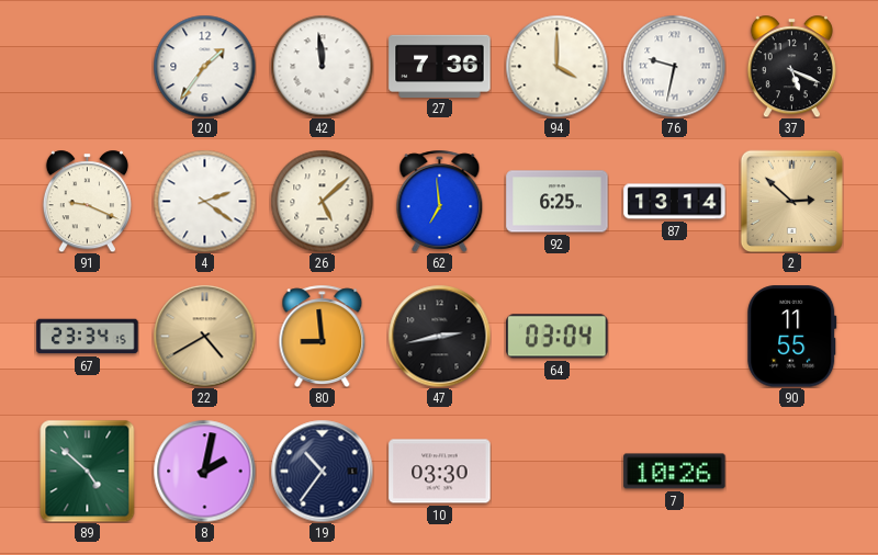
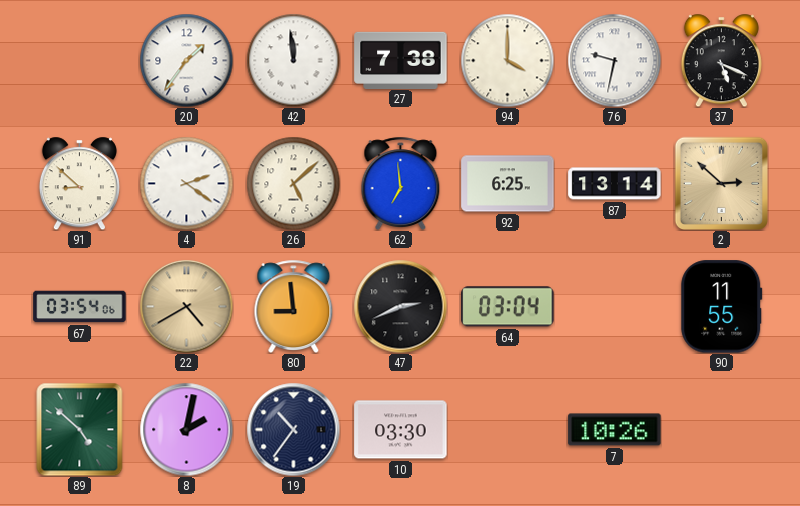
27: 7:36 -> 7:38
91: 9:19 -> 8:52
67: 23:34 -> 03:54
47: 2:43 -> 2:41
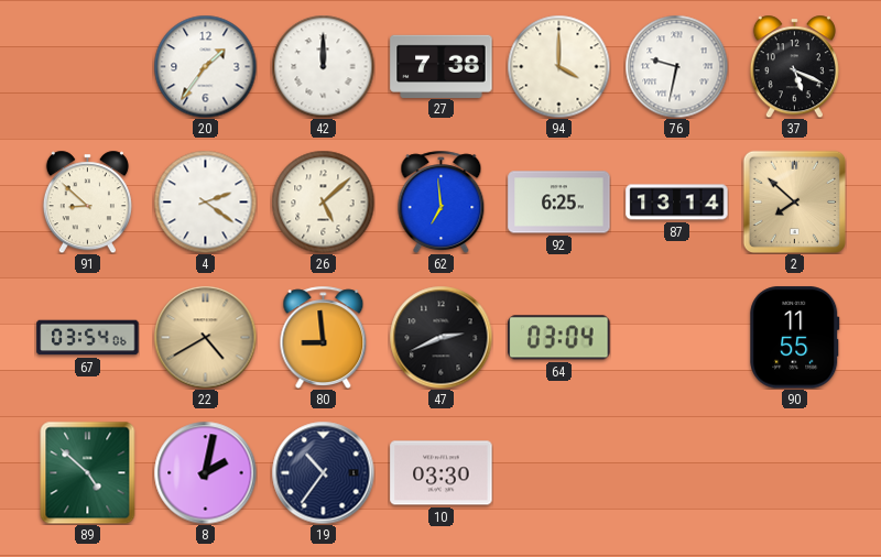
42: 11:59 -> 12:00
2: 2:52 -> 7:52
7: 10:26 -> none
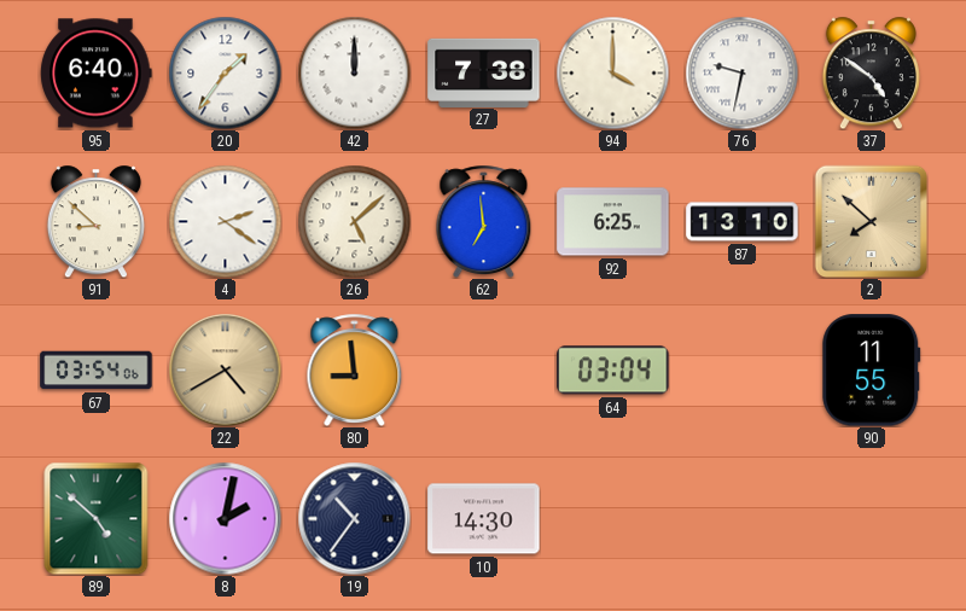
95: none -> 6:40
37: 5:19 -> 4:51
87: 13:14 -> 13:10
47: 2:41 -> none
10: 03:30 -> 14:30
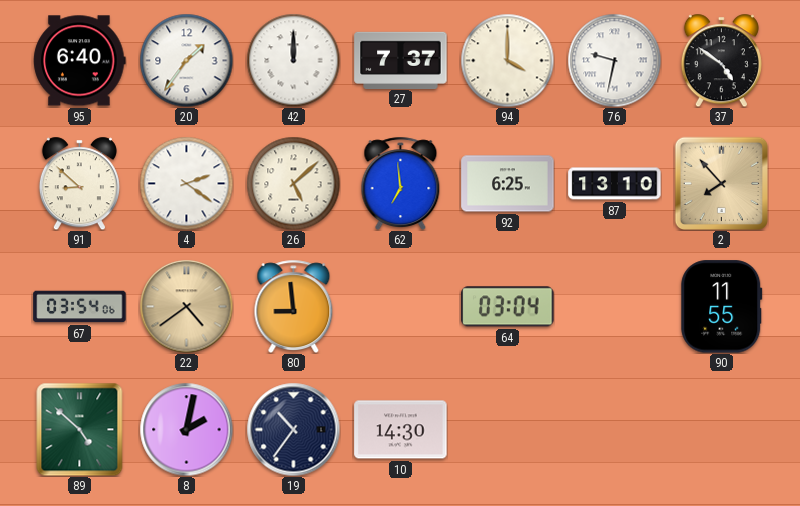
27: 7:38 -> 7:37
2: 7:52 -> 7:53
22: 4:40 -> 4:39
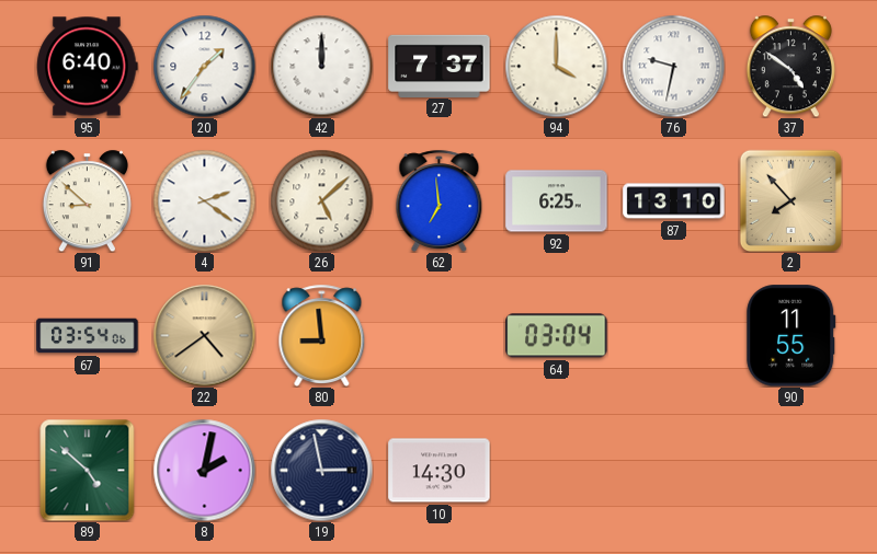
19: 10:36 -> 2:58
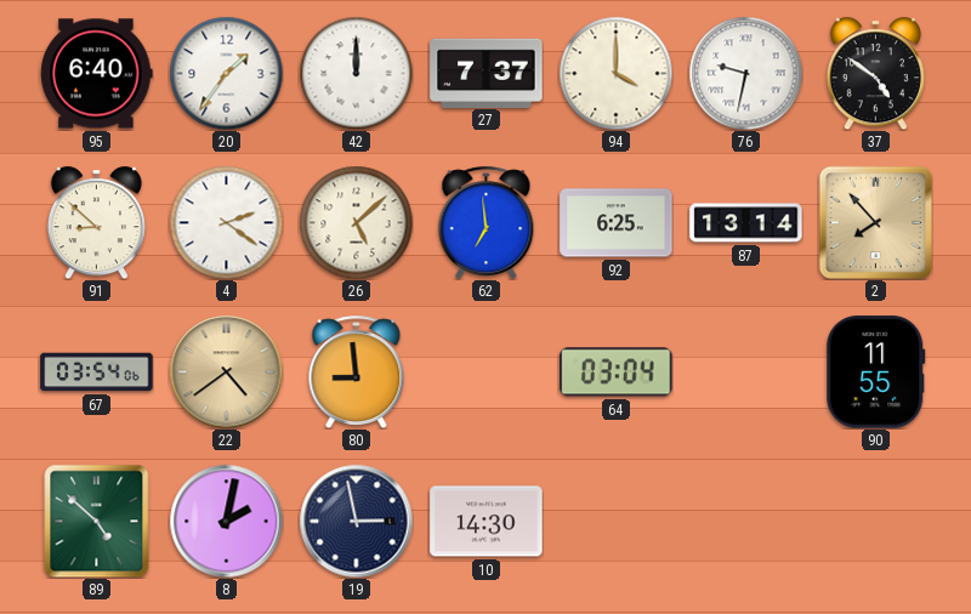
87: 13:10 -> 13:14
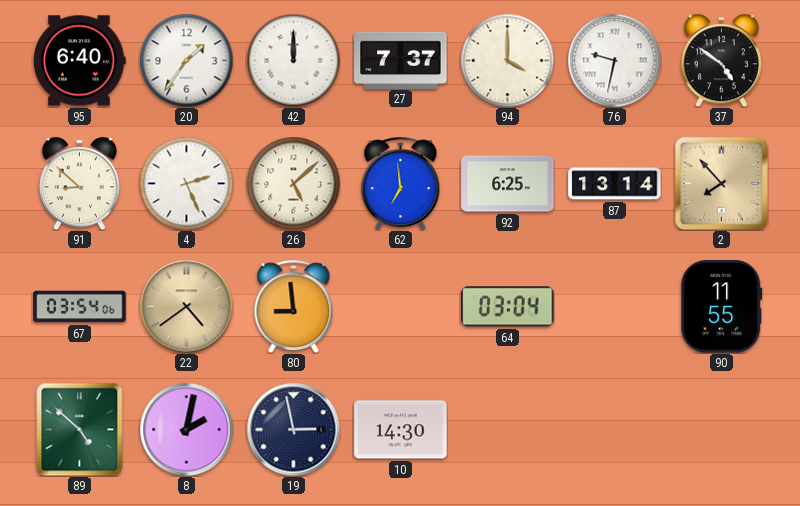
4: 2:21 -> 2:26
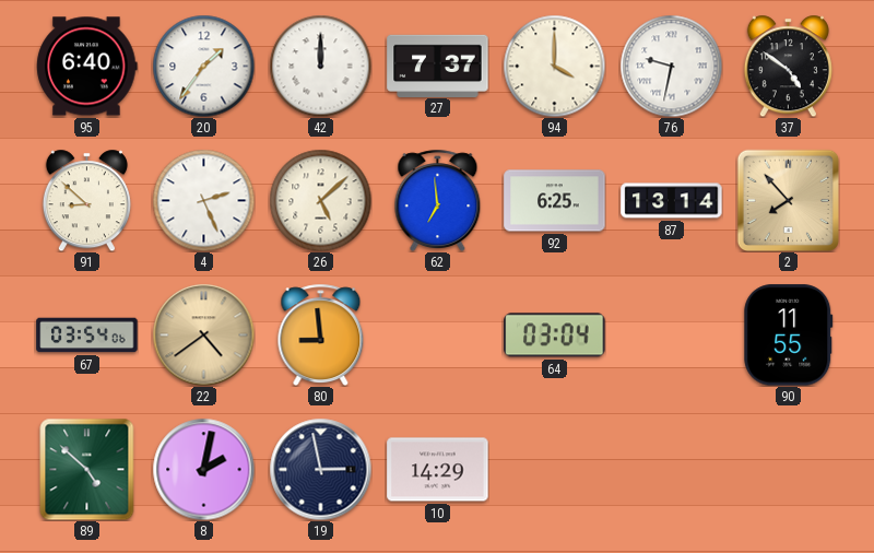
10: 14:30 -> 14:29
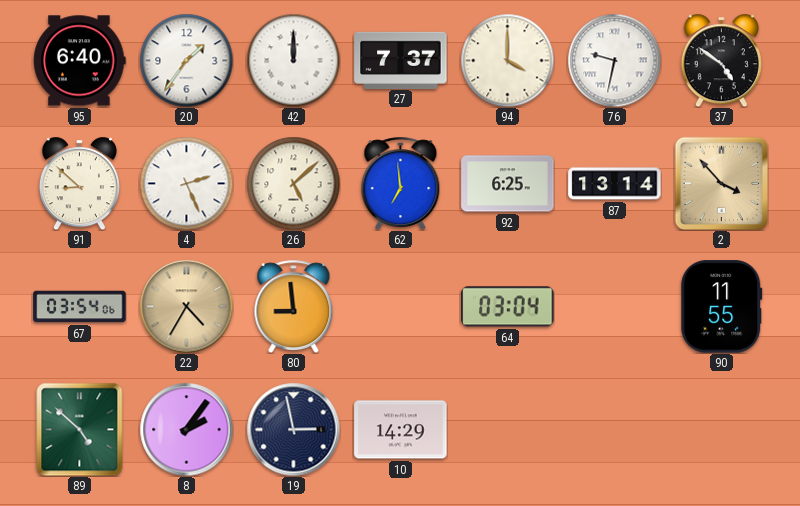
2: 7:53 -> 3:53
22: 4:39 -> 4:35
8: 2:02 -> 2:06
